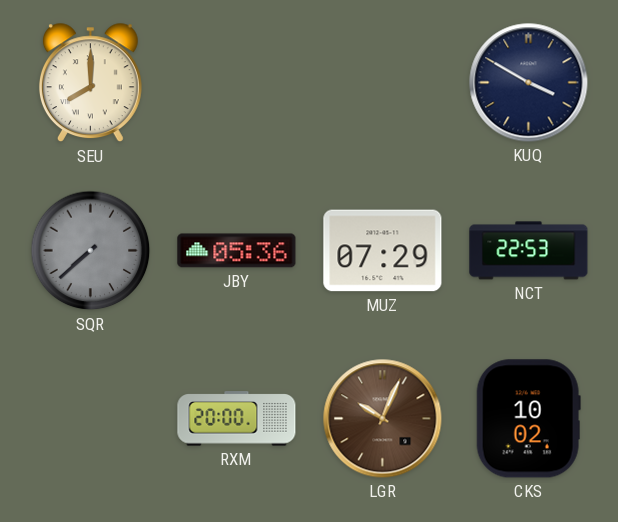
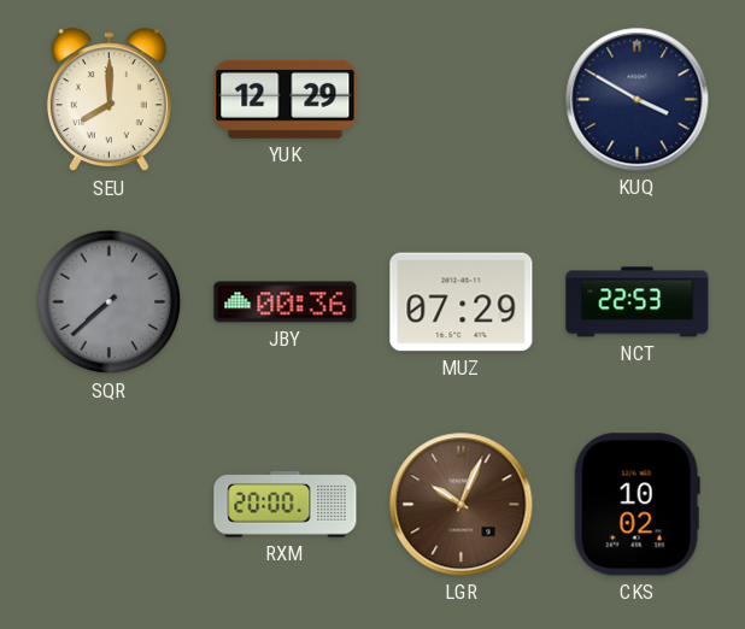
YUK: none -> 12:29
JBY: 05:36 -> 00:36
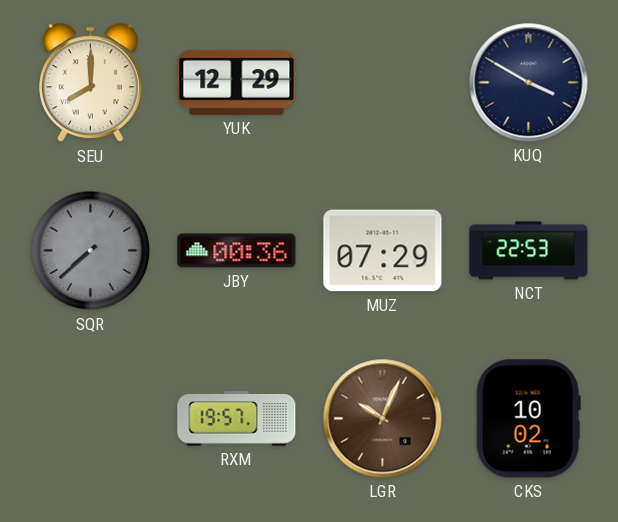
RXM: 20:00 -> 19:57
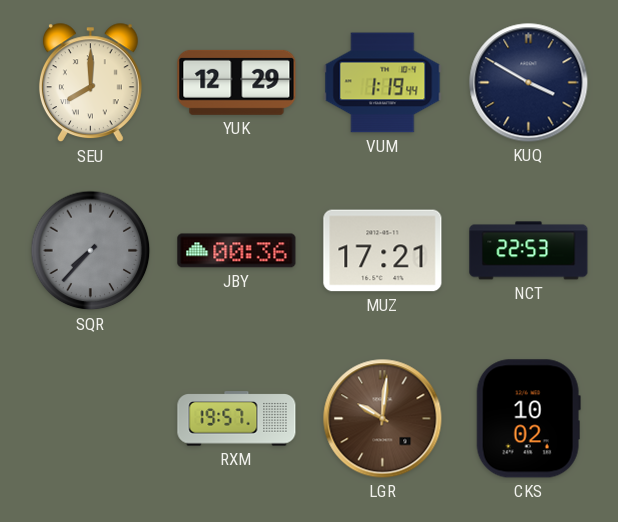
VUM: none -> 1:19
SQR: 7:38 -> 7:37
MUZ: 07:29 -> 17:21
LGR: 10:04 -> 10:01
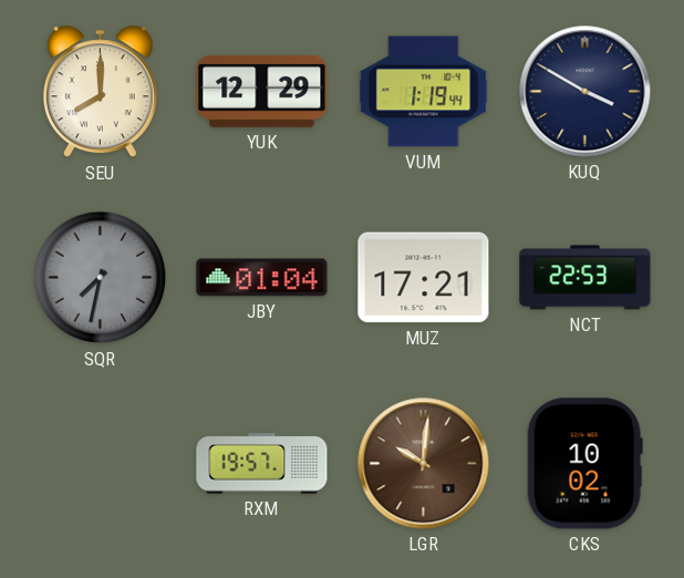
SQR: 7:37 -> 7:32
JBY: 00:36 -> 01:04
